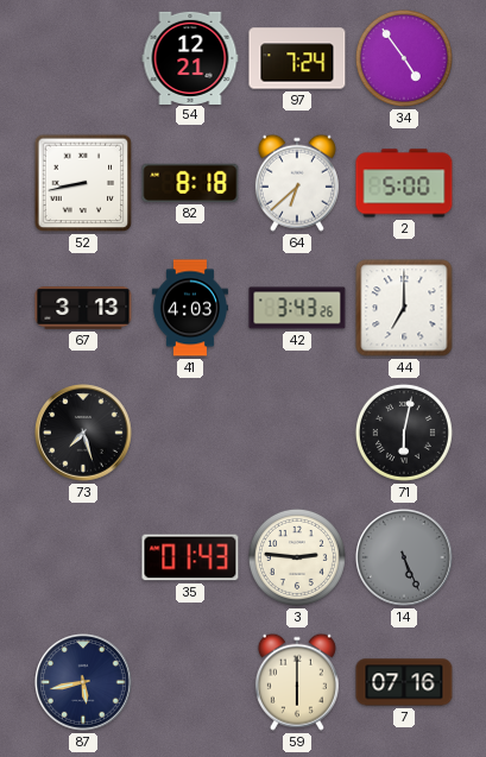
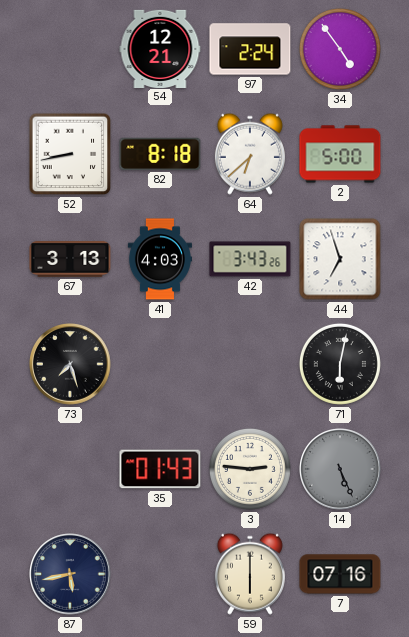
97: 7:24 -> 2:24
44: 7:00 -> 6:57
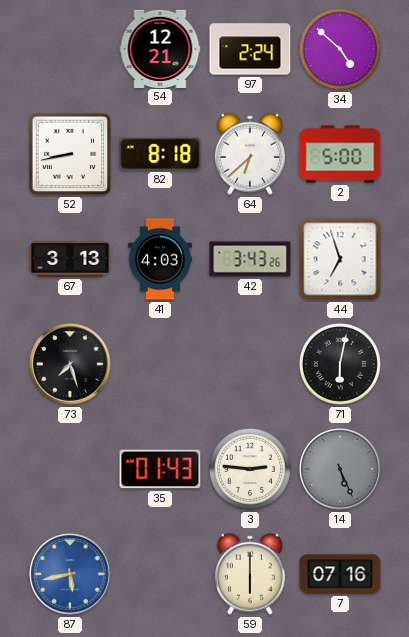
34: 4:54 -> 4:52
87 dial: navy -> blue
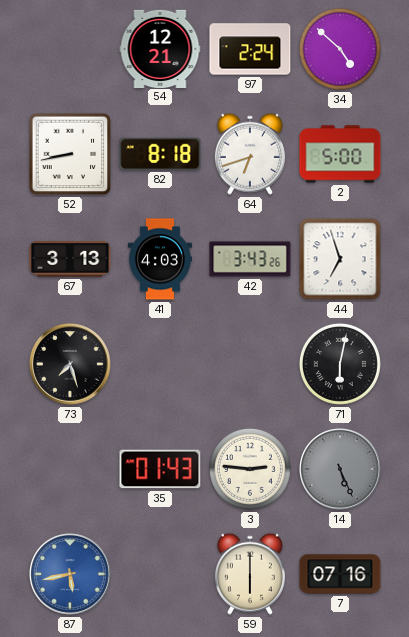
64: 6:38 -> 6:42
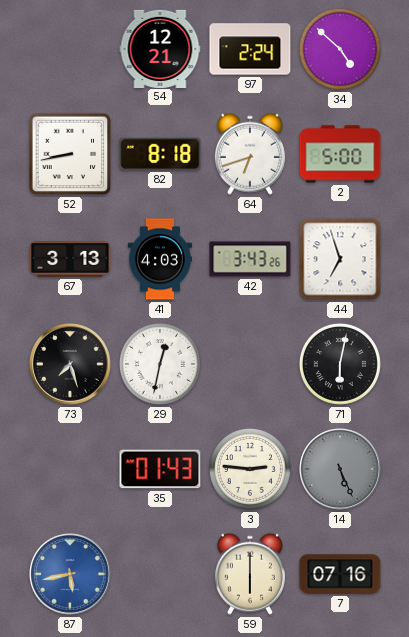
29: none -> 12:32
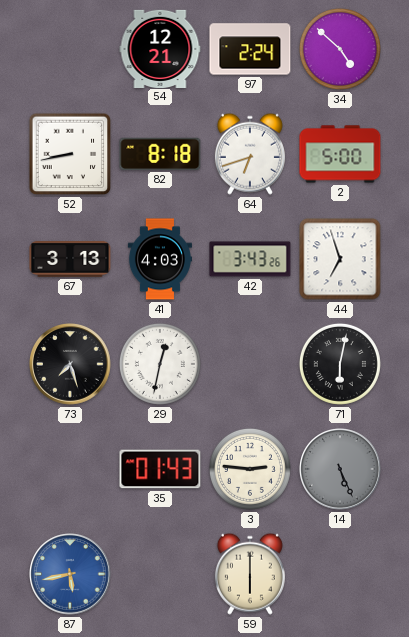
7: 07:16 -> none
